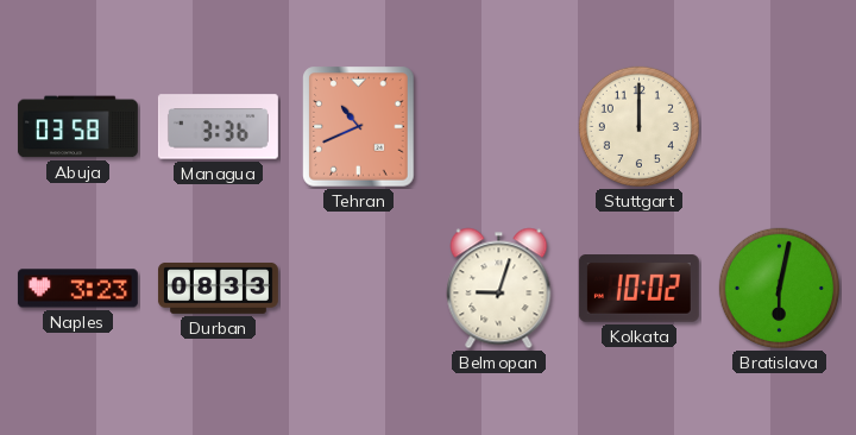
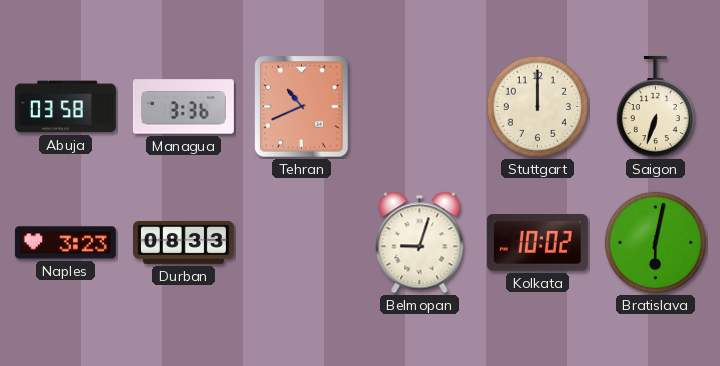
Saigon: none -> 6:33
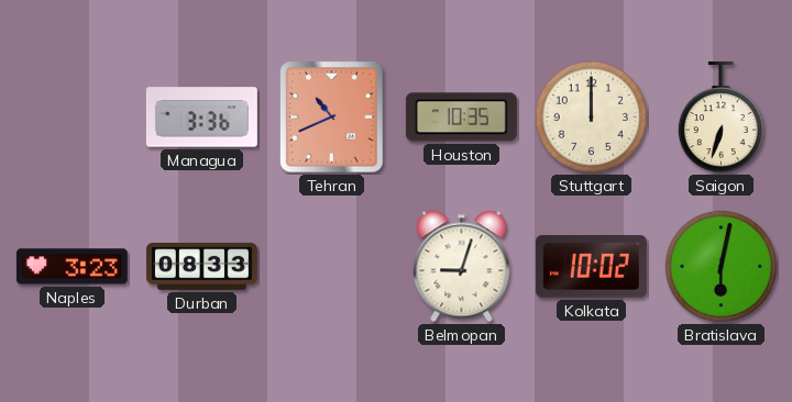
Abuja: 03:58 -> none
Houston: none -> 10:35
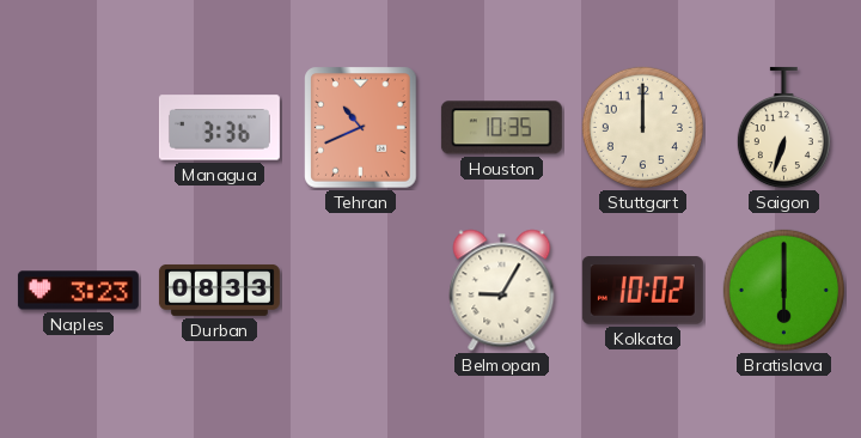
Belmopan: 9:03 -> 9:05
Bratislava: 6:02 -> 6:00
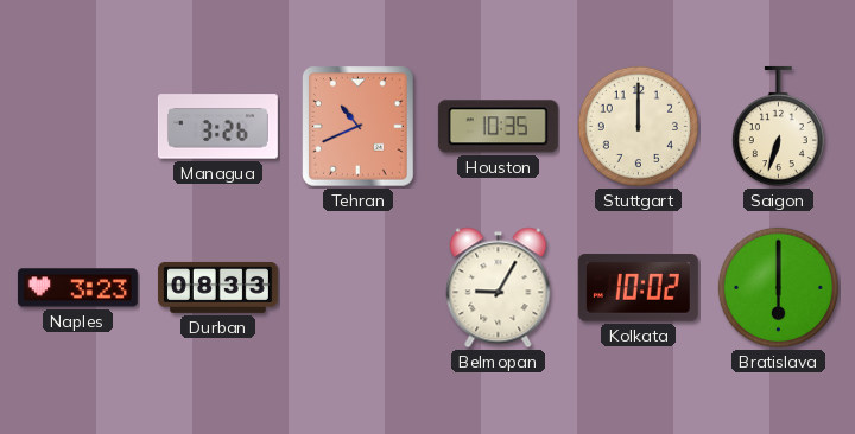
Managua: 3:36 -> 3:26
